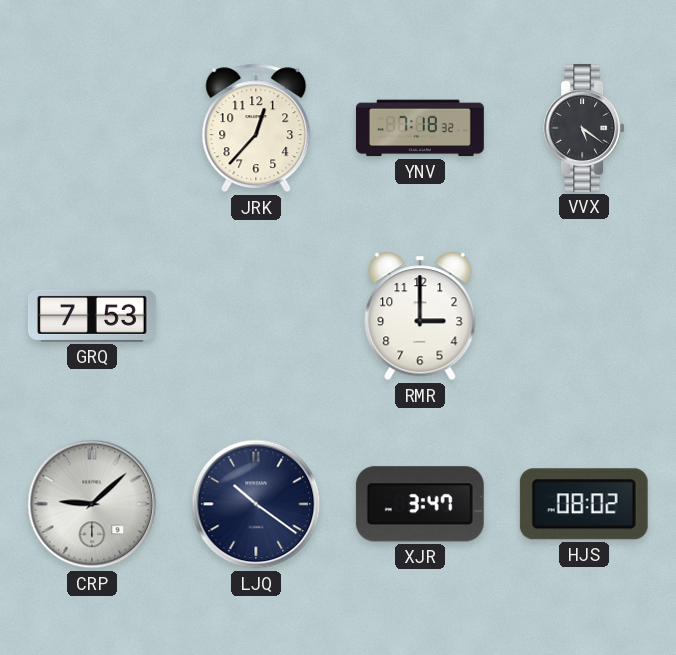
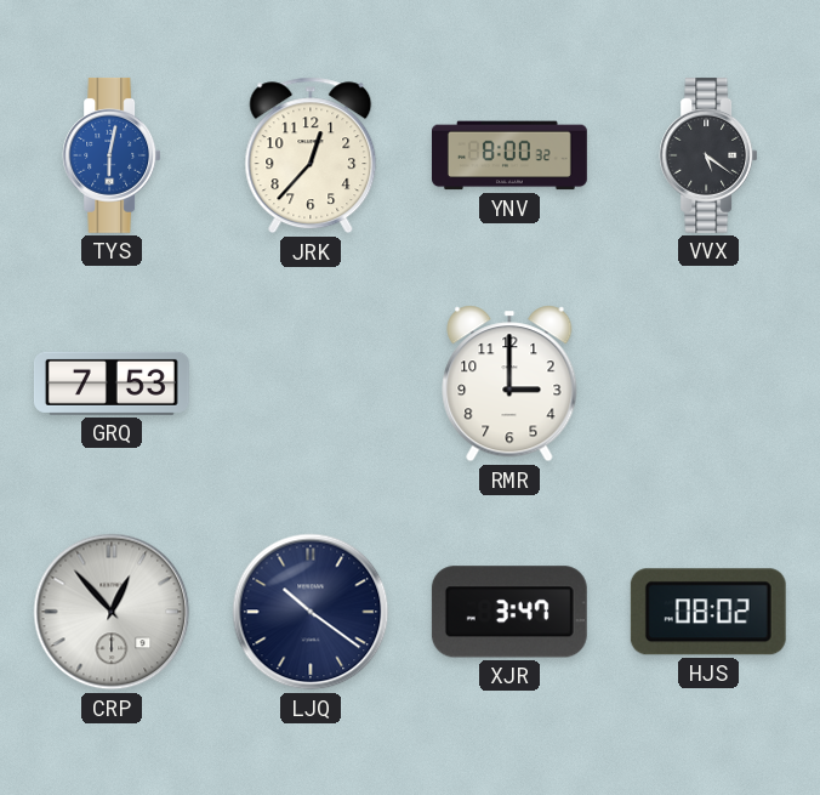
TYS: none -> 6:02
YNV: 7:18 -> 8:00
CRP: 9:08 -> 12:53
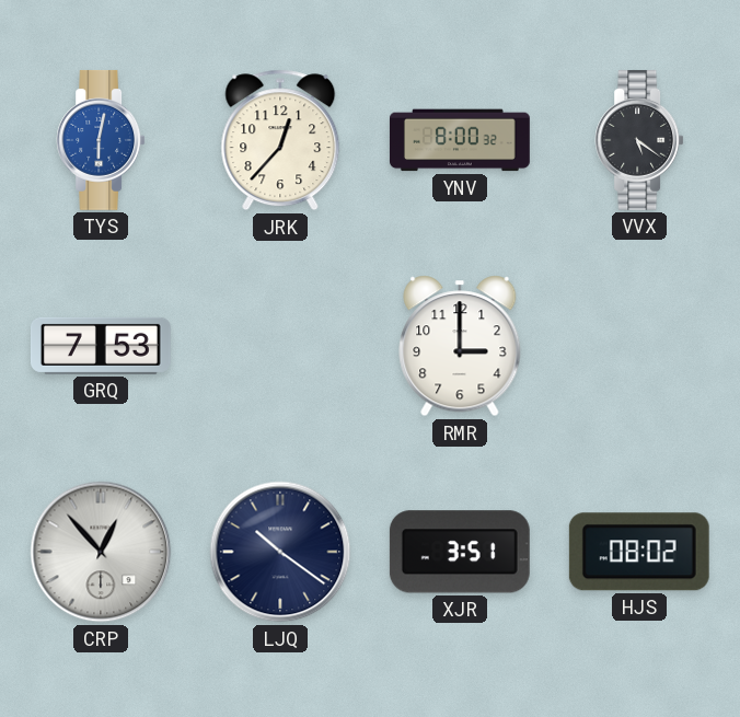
XJR: 3:47 -> 3:51
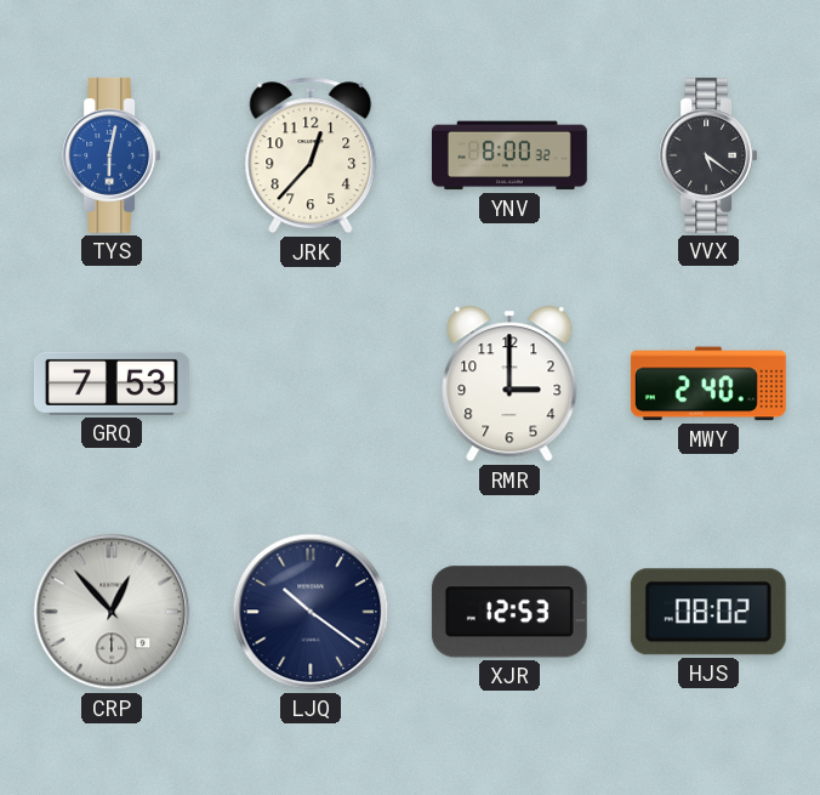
MWY: none -> 2:40
XJR: 3:51 -> 12:53
